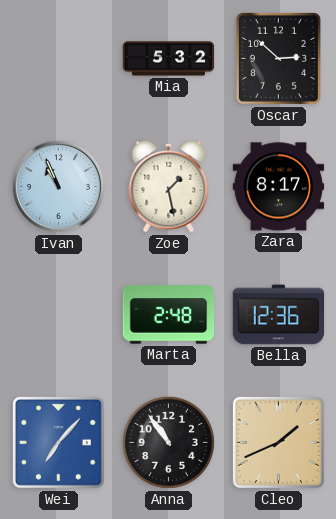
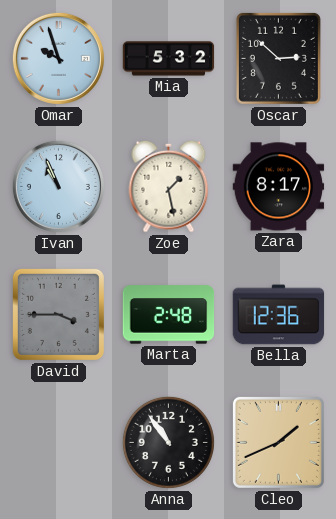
Omar: none -> 9:57
David: none -> 3:45
Wei: 7:07 -> none
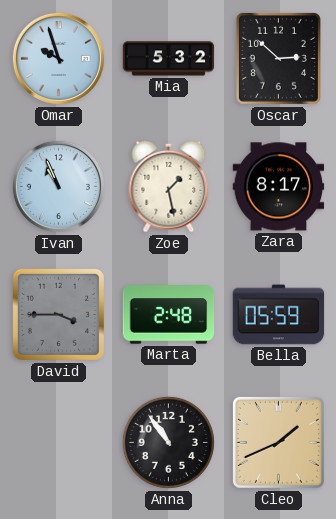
Bella: 12:36 -> 05:59
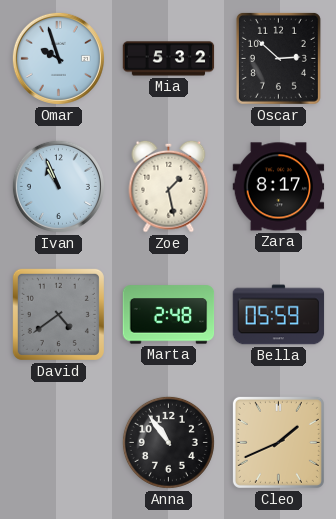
David: 3:45 -> 4:39
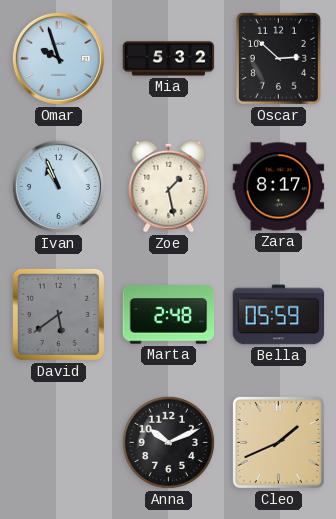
David: 4:39 -> 5:39
Anna: 10:54 -> 10:11
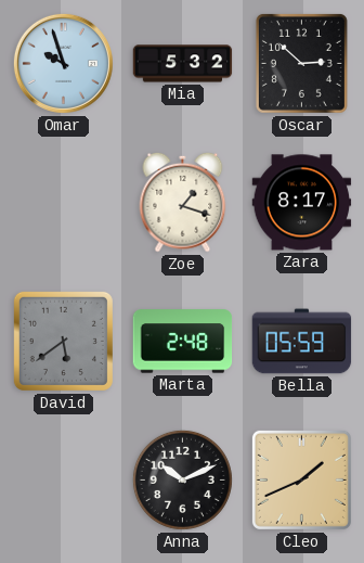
Ivan: 10:56 -> none
Zoe: 1:28 -> 1:18
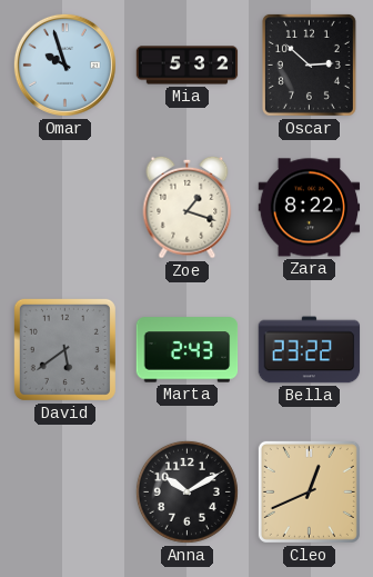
Zara: 8:17 -> 8:22
Marta: 2:48 -> 2:43
Bella: 05:59 -> 23:22
Anna: 10:11 -> 10:10
Cleo: 1:41 -> 12:41
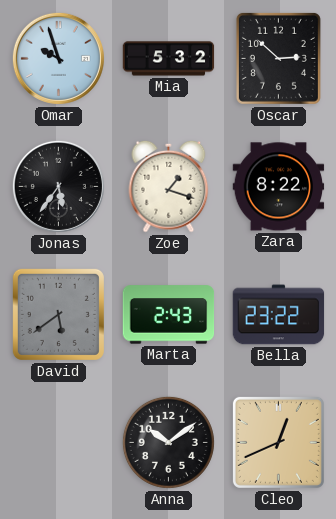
Jonas: none -> 5:36
Anna: 10:10 -> 10:09
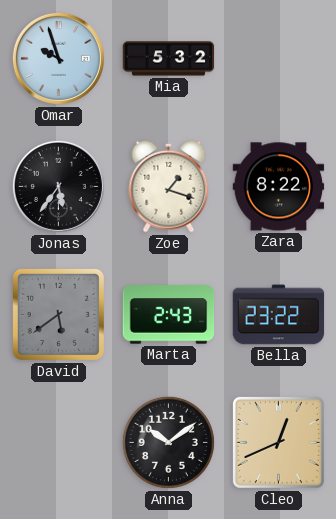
Oscar: 2:52 -> none
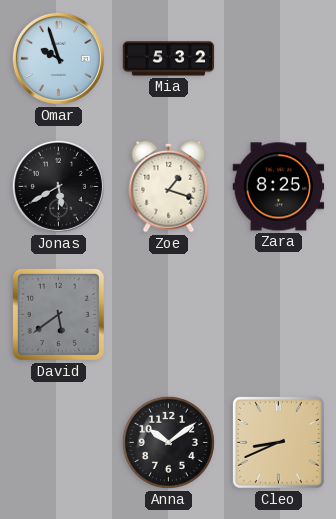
Jonas: 5:36 -> 5:40
Zara: 8:22 -> 8:25
Marta: 2:43 -> none
Bella: 23:22 -> none
Cleo: 12:41 -> 8:41
